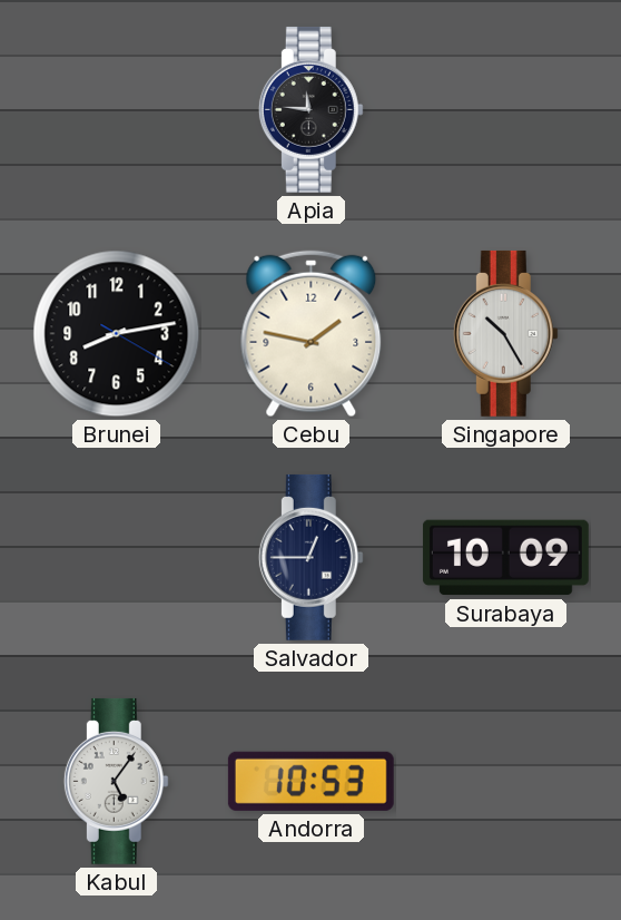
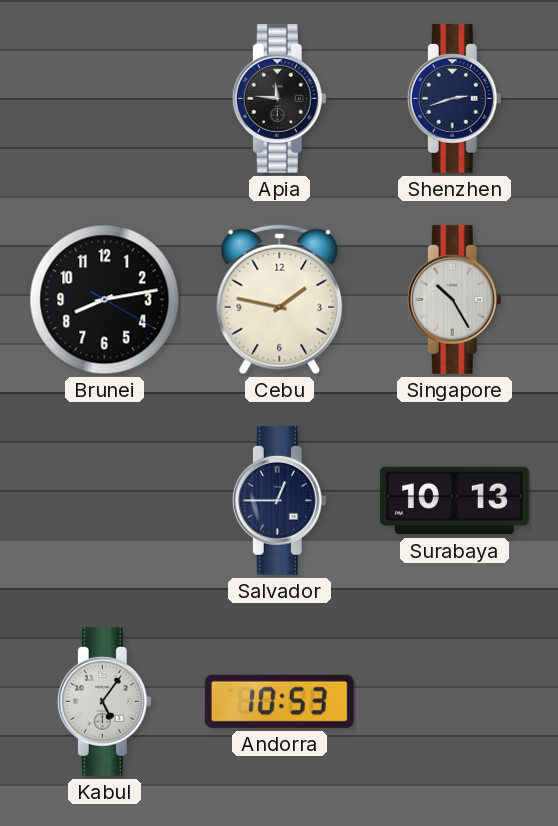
Shenzhen: none -> 2:42
Surabaya: 10:09 -> 10:13
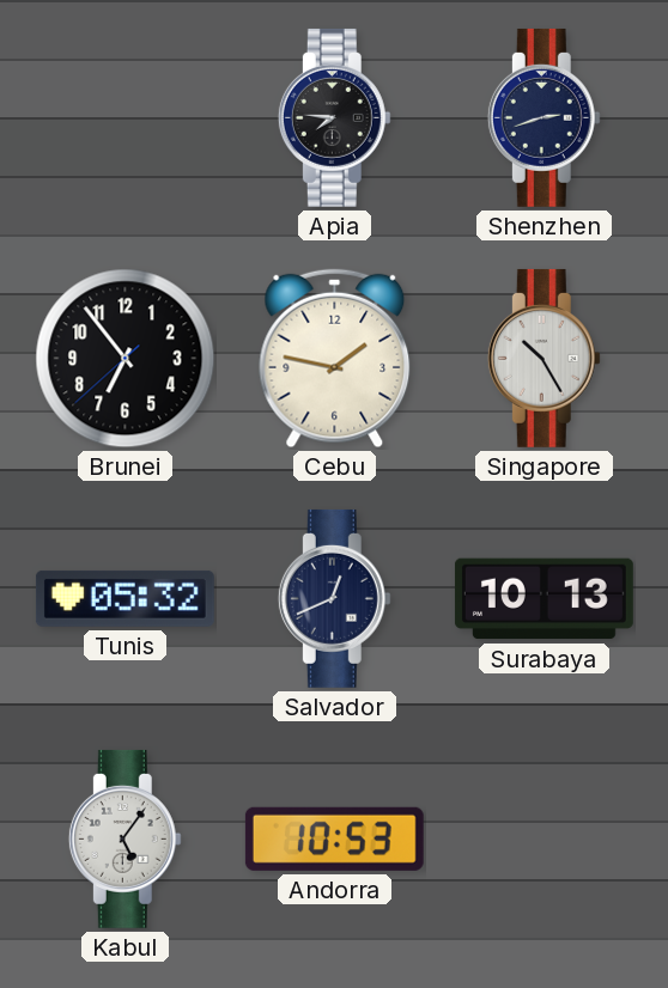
Apia: 11:46 -> 7:46
Brunei: 8:13 -> 6:53
Tunis: none -> 05:32
Salvador: 12:45 -> 12:41
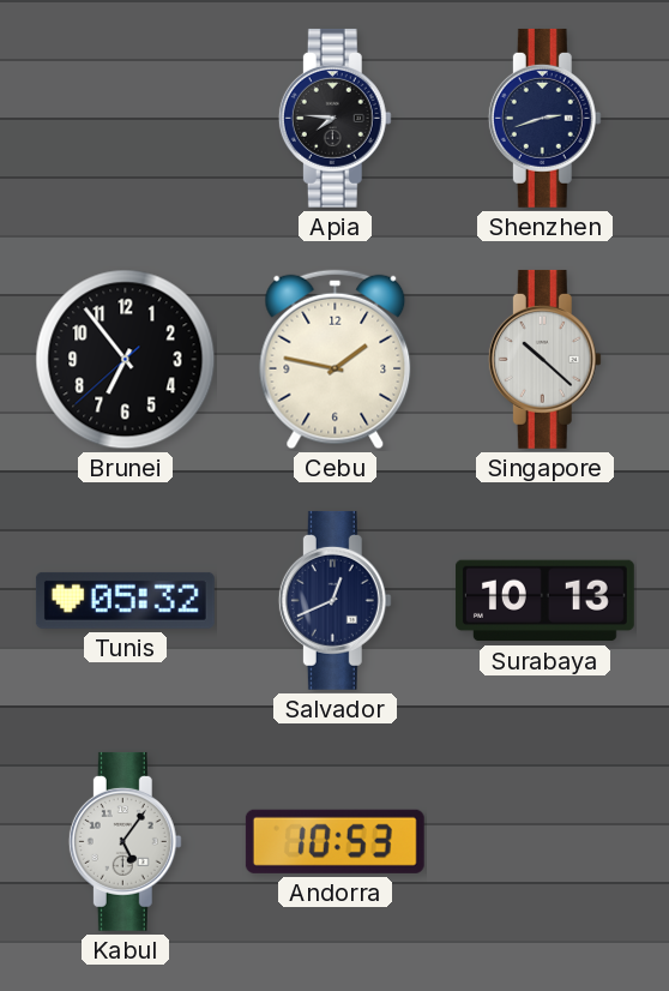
Singapore: 10:25 -> 10:22
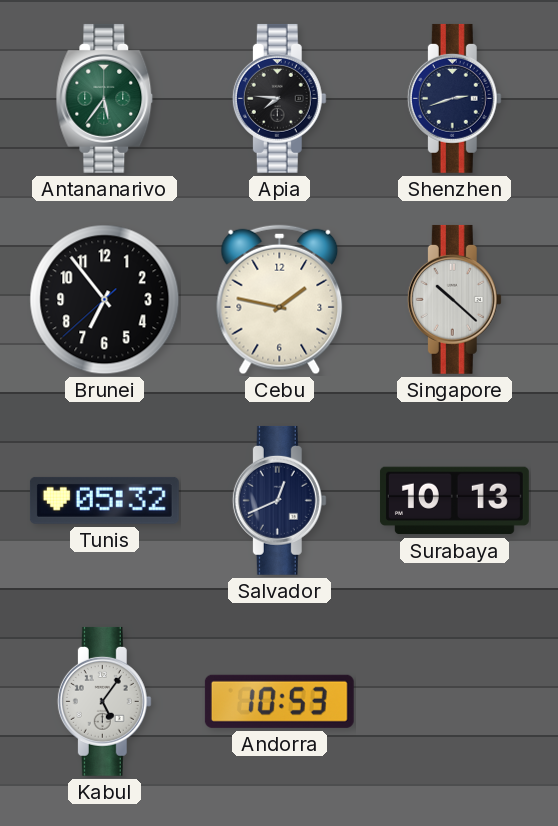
Antananarivo: none -> 5:36
